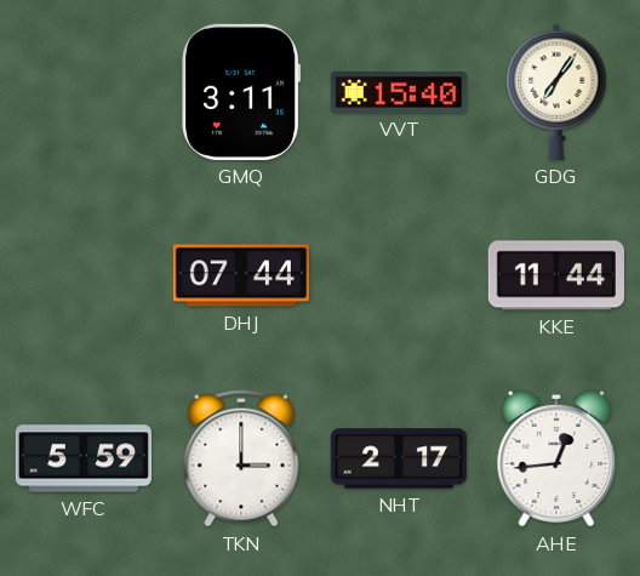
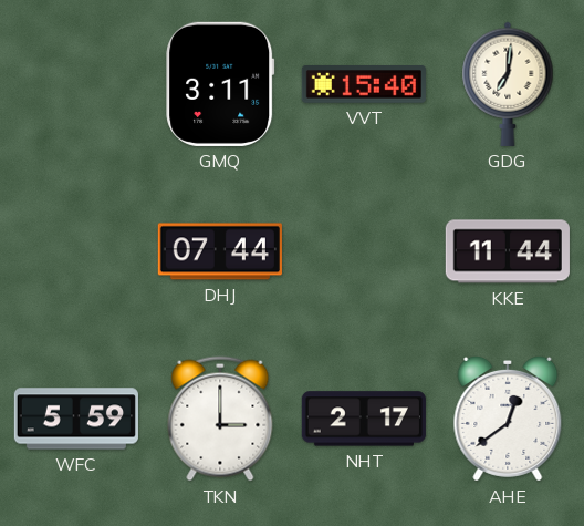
GDG: 7:06 -> 7:01
AHE: 12:44 -> 12:39
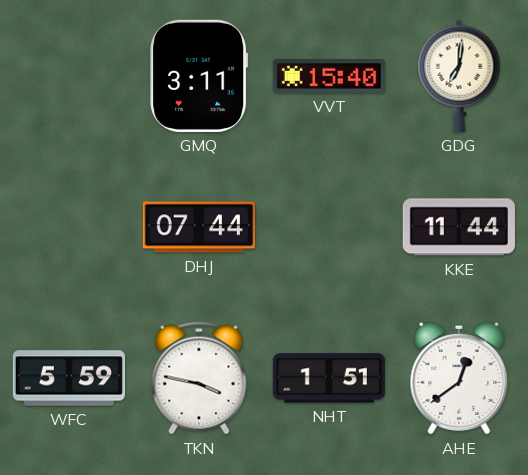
TKN: 3:00 -> 3:47
NHT: 2:17 -> 1:51
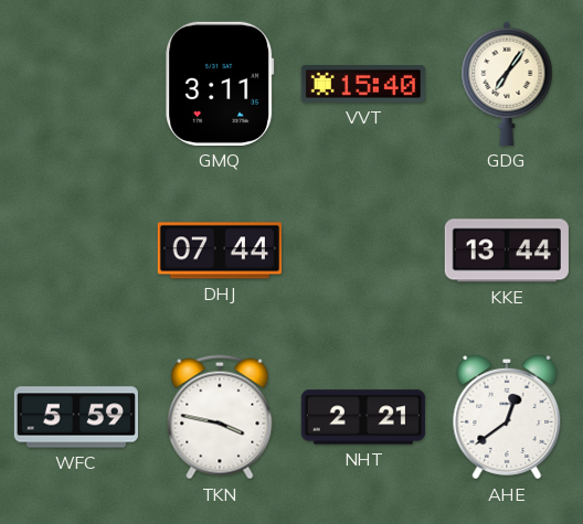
GDG: 7:01 -> 7:06
KKE: 11:44 -> 13:44
NHT: 1:51 -> 2:21
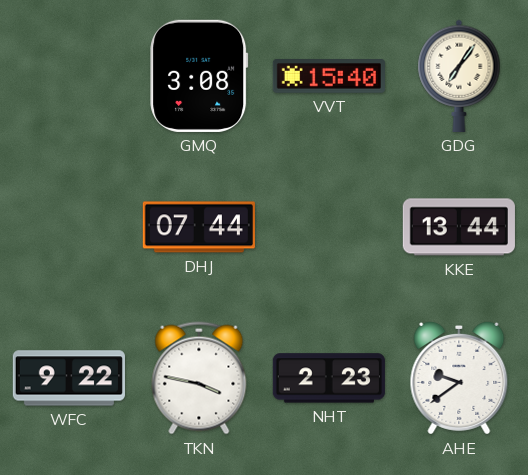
GMQ: 3:11 -> 3:08
WFC: 5:59 -> 9:22
NHT: 2:21 -> 2:23
AHE: 12:39 -> 9:39
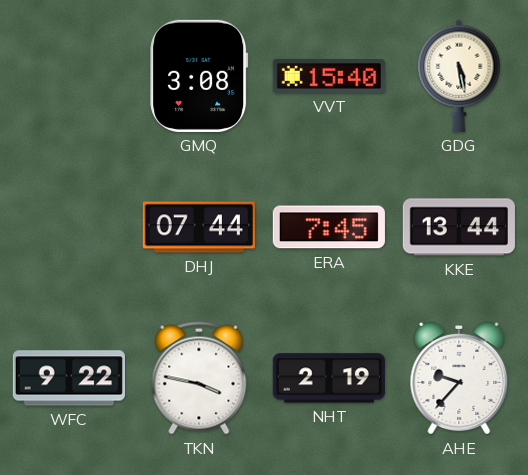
GDG: 7:06 -> 5:28
ERA: none -> 7:45
NHT: 2:23 -> 2:19
AHE: 9:39 -> 9:37
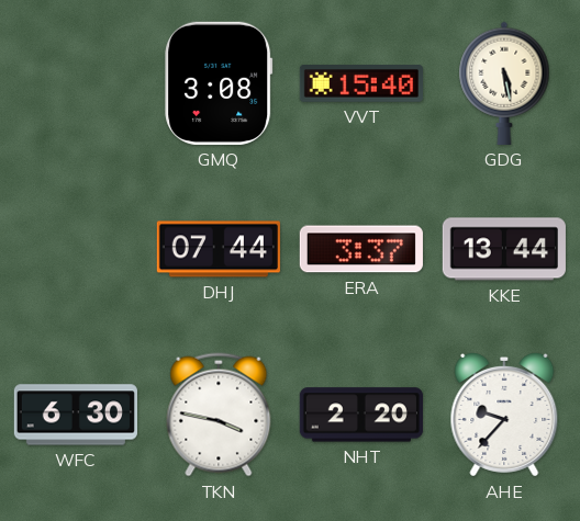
ERA: 7:45 -> 3:37
WFC: 9:22 -> 6:30
NHT: 2:19 -> 2:20
